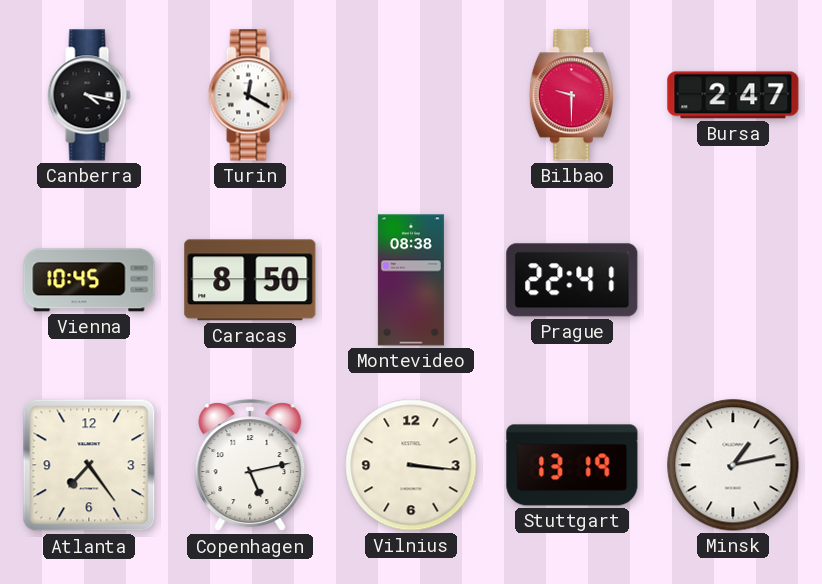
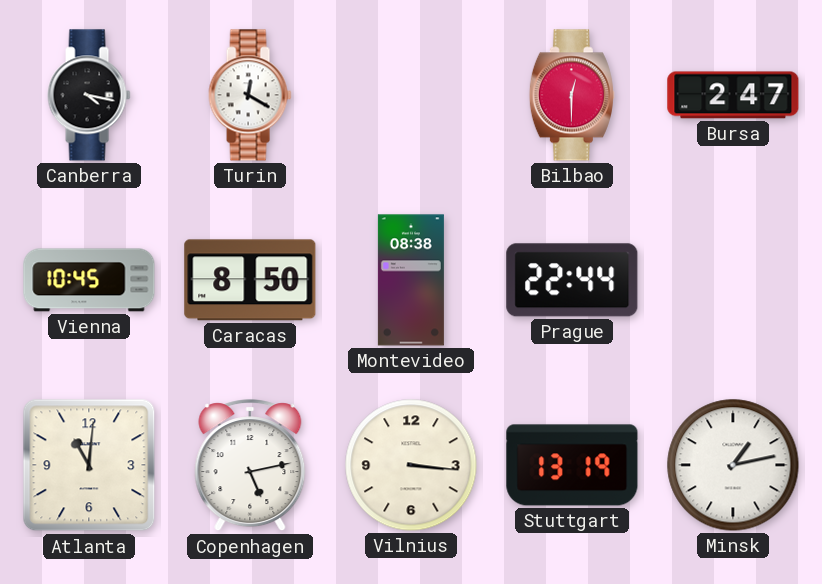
Bilbao: 9:30 -> 12:30
Prague: 22:41 -> 22:44
Atlanta: 7:24 -> 11:01
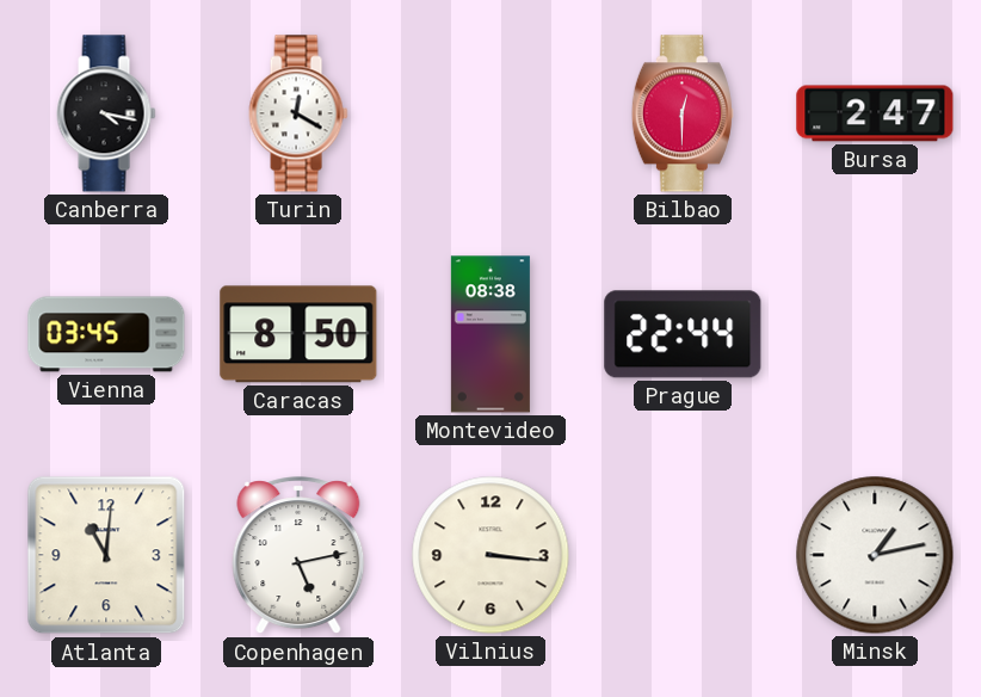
Vienna: 10:45 -> 03:45
Stuttgart: 13:19 -> none
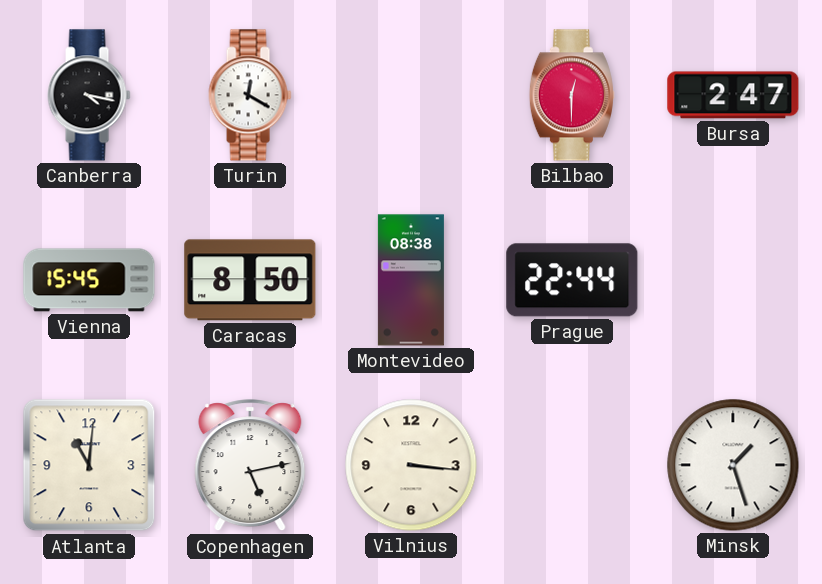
Vienna: 03:45 -> 15:45
Minsk: 1:13 -> 1:27
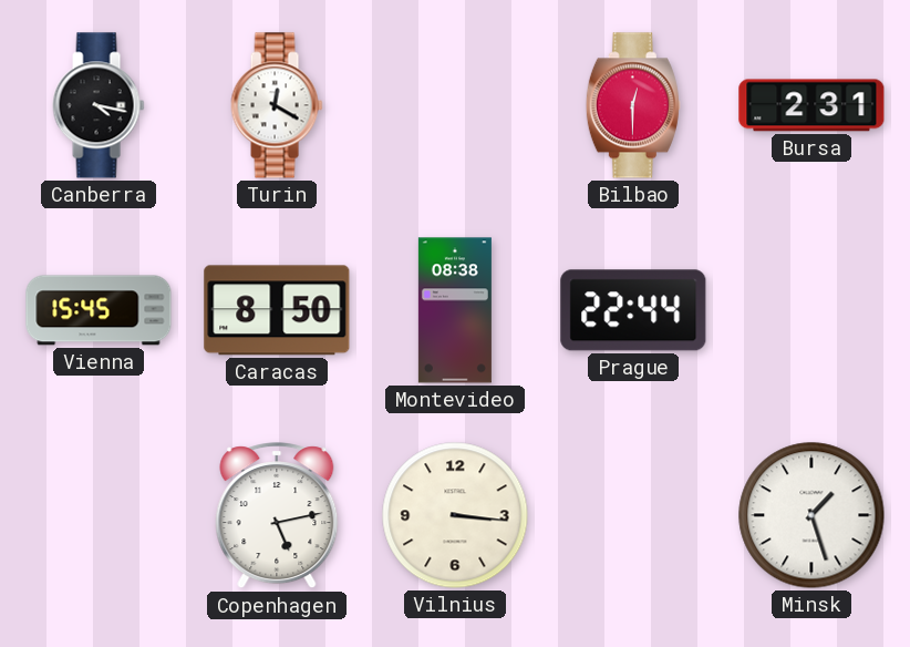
Bursa: 2:47 -> 2:31
Atlanta: 11:01 -> none
